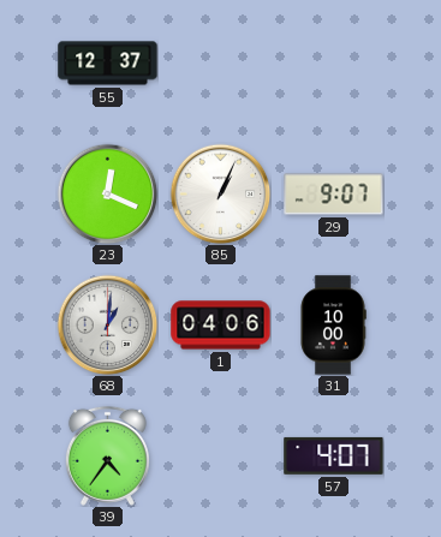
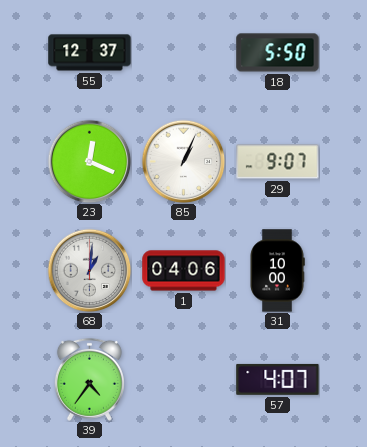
18: none -> 5:50
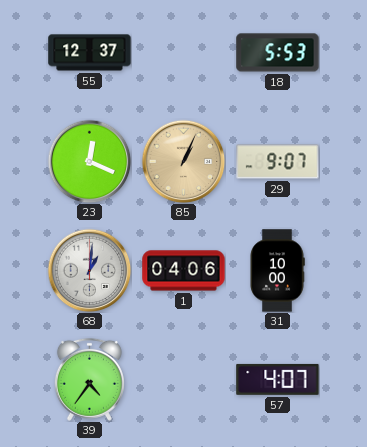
18: 5:50 -> 5:53
85 dial: white -> champagne
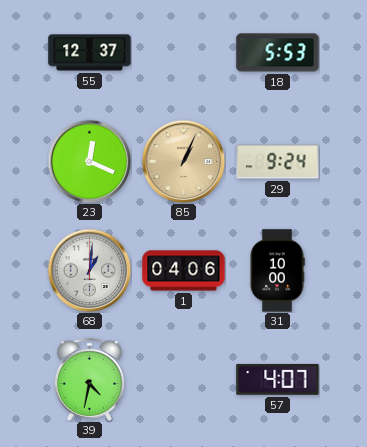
29: 9:07 -> 9:24
39: 4:36 -> 4:32
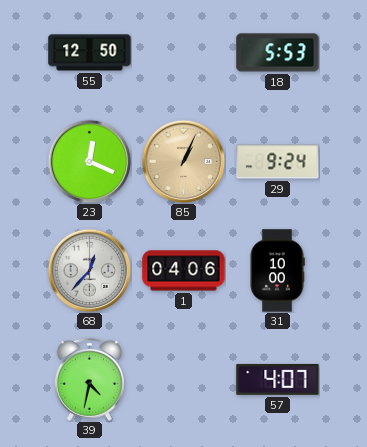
55: 12:37 -> 12:50
68: 1:01 -> 12:37
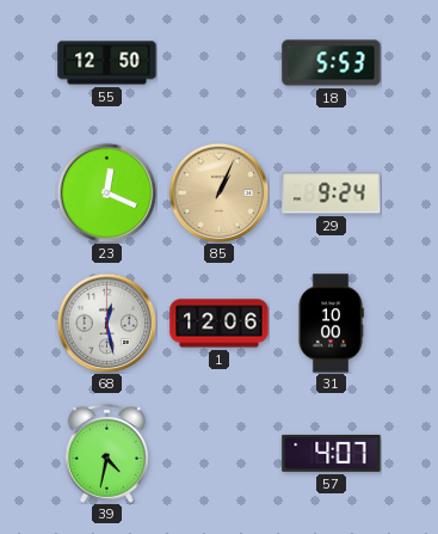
68: 12:37 -> 12:28
1: 04:06 -> 12:06
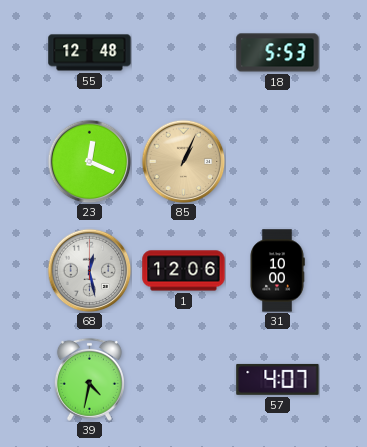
55: 12:50 -> 12:48
29: 9:24 -> none
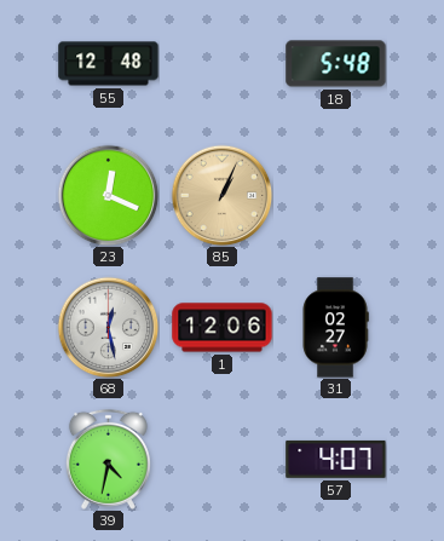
18: 5:53 -> 5:48
31: 10:00 -> 02:27
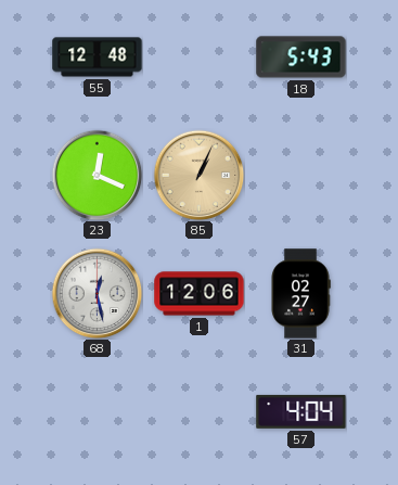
18: 5:48 -> 5:43
39: 4:32 -> none
57: 4:07 -> 4:04
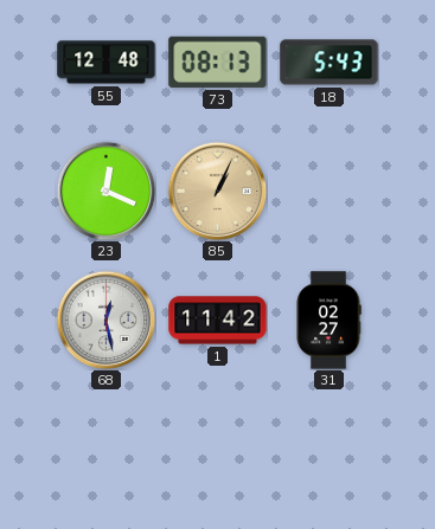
73: none -> 08:13
1: 12:06 -> 11:42
57: 4:04 -> none
